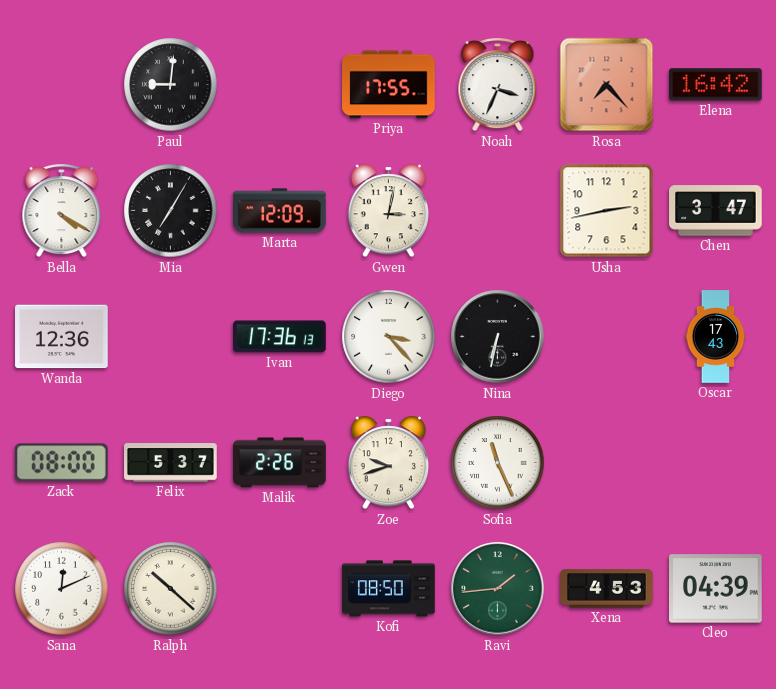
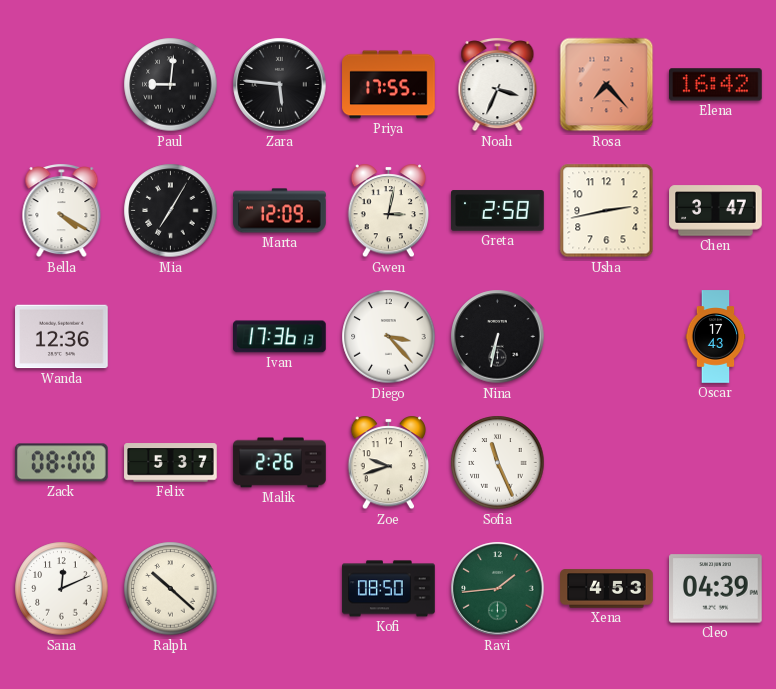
Zara: none -> 5:46
Greta: none -> 2:58
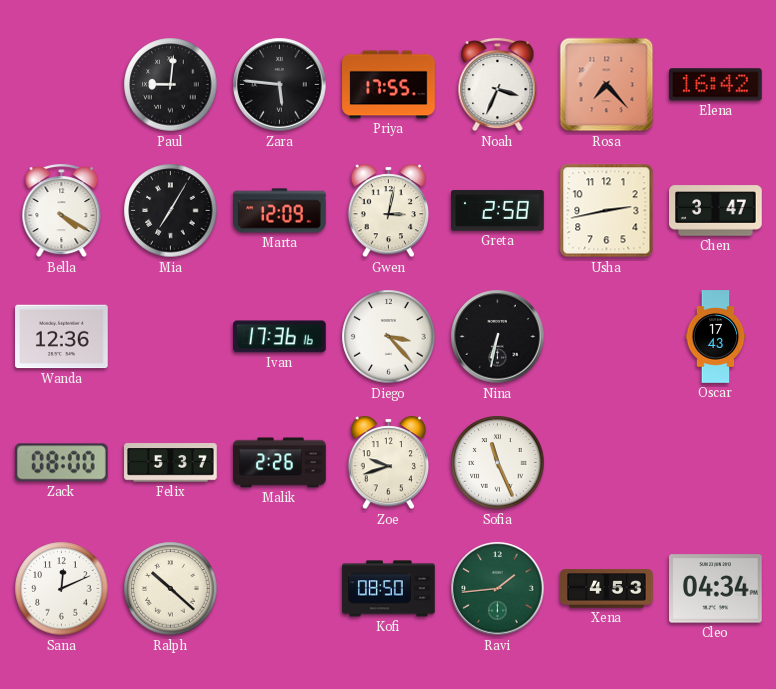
Ivan: 17:36:13 -> 17:36:16
Cleo: 04:39 -> 04:34
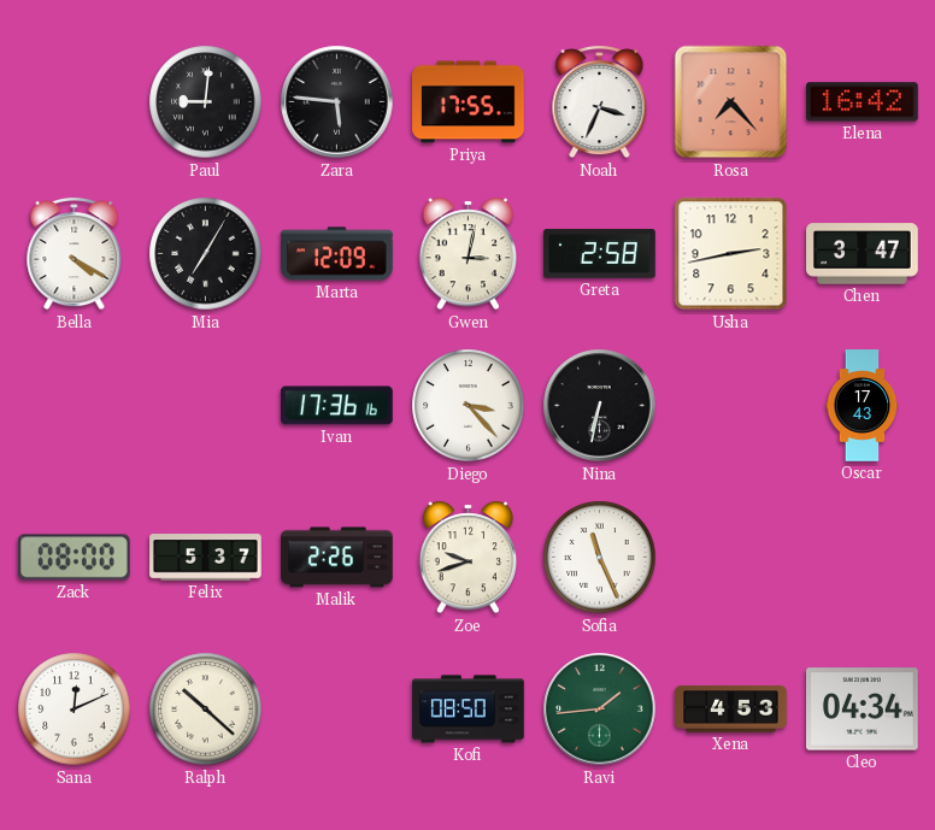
Wanda: 12:36 -> none
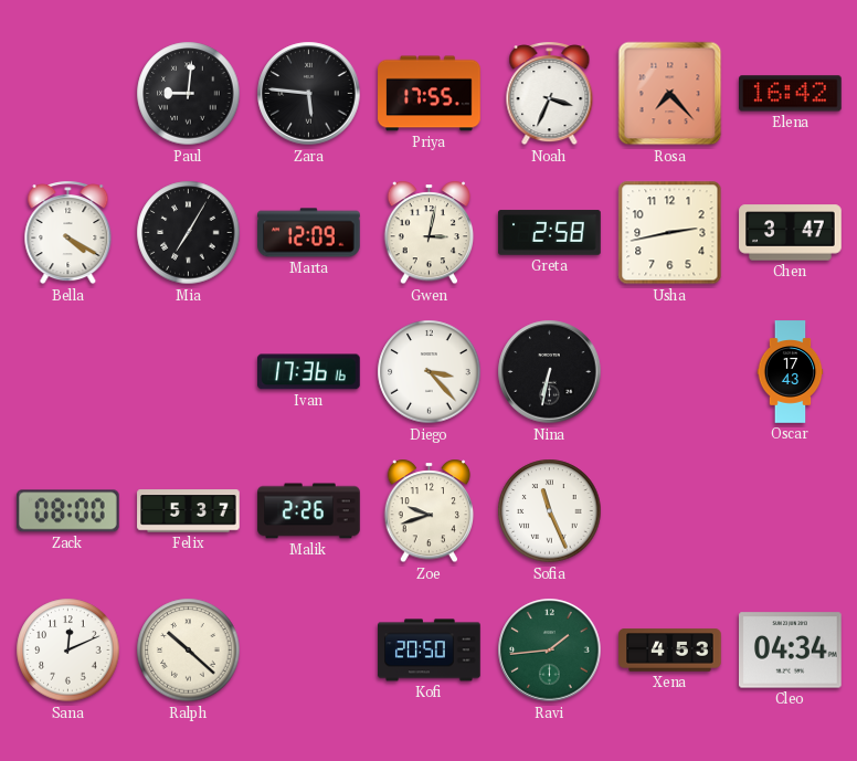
Kofi: 08:50 -> 20:50
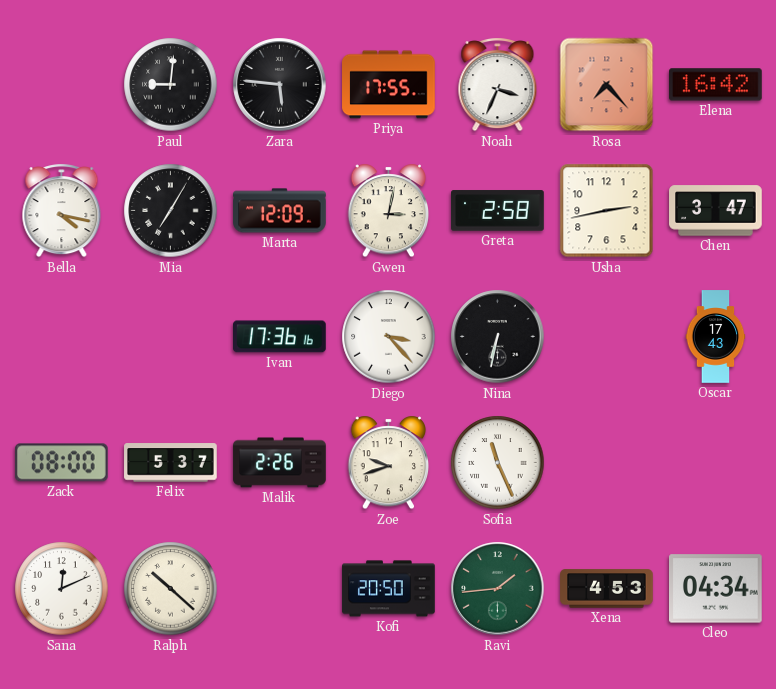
Bella: 4:20 -> 4:17
